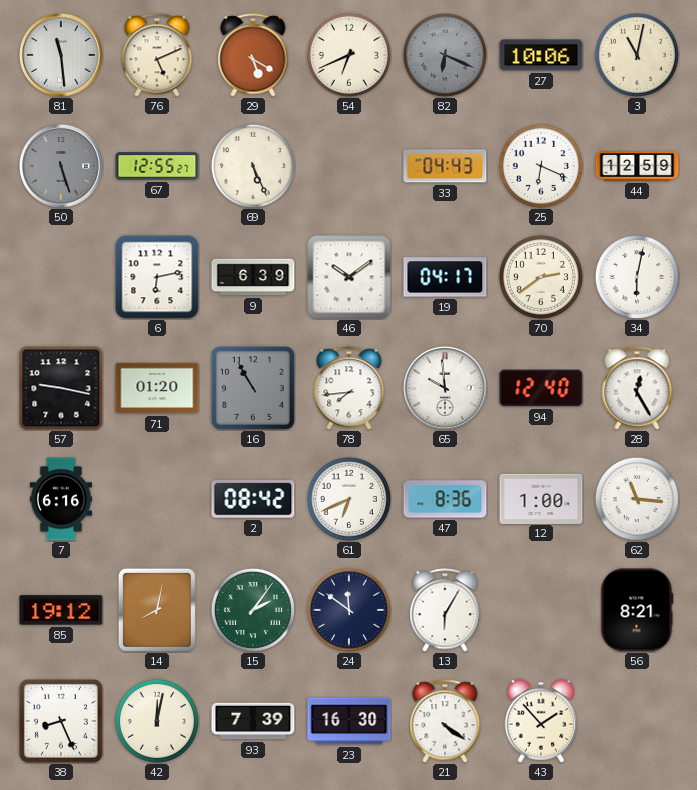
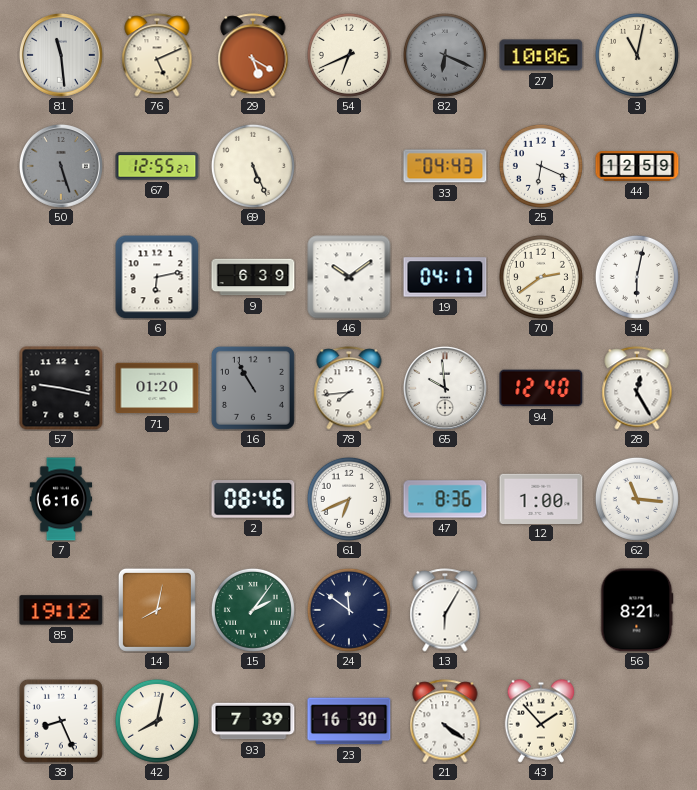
2: 08:42 -> 08:46
42: 12:02 -> 8:02
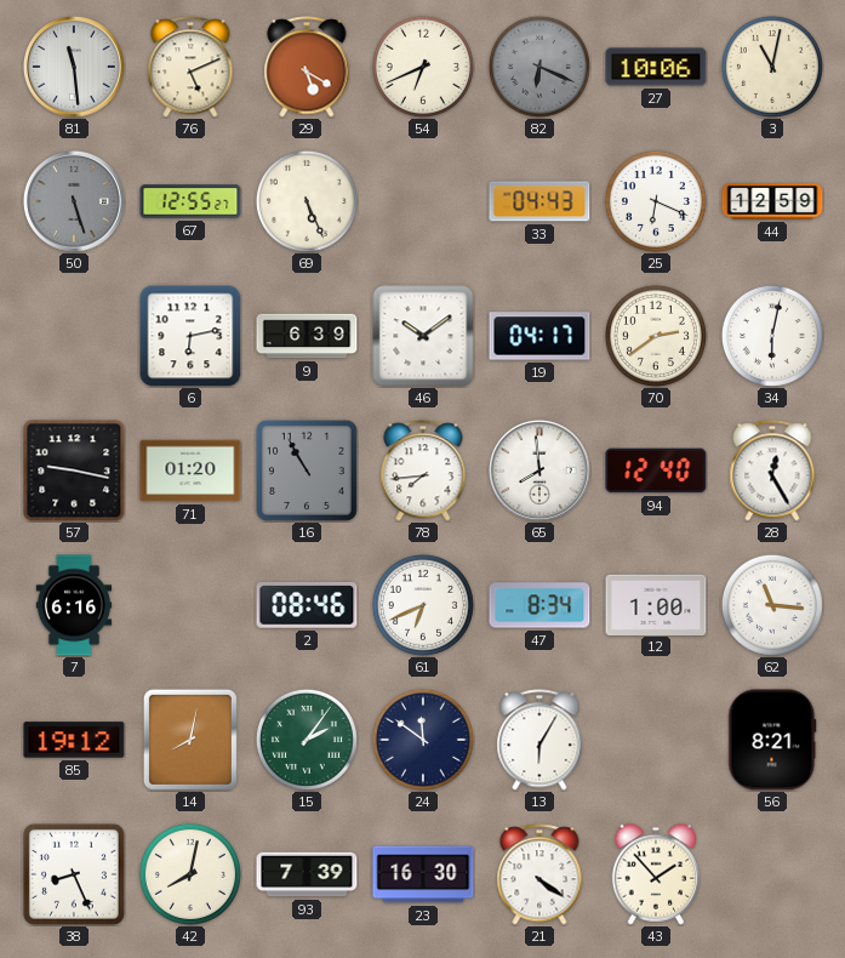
65: 9:59 -> 7:59
47: 8:36 -> 8:34
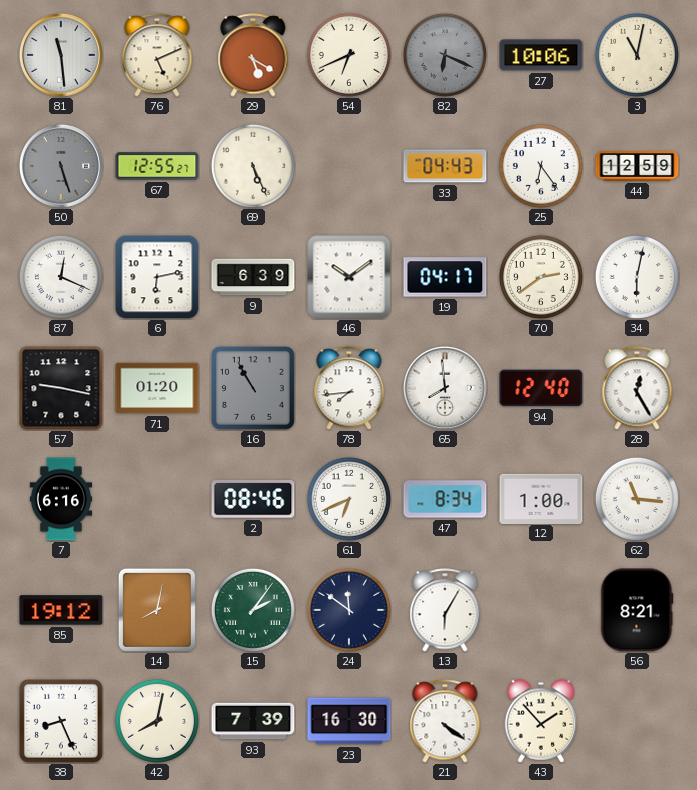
25: 6:19 -> 6:24
87: none -> 12:19
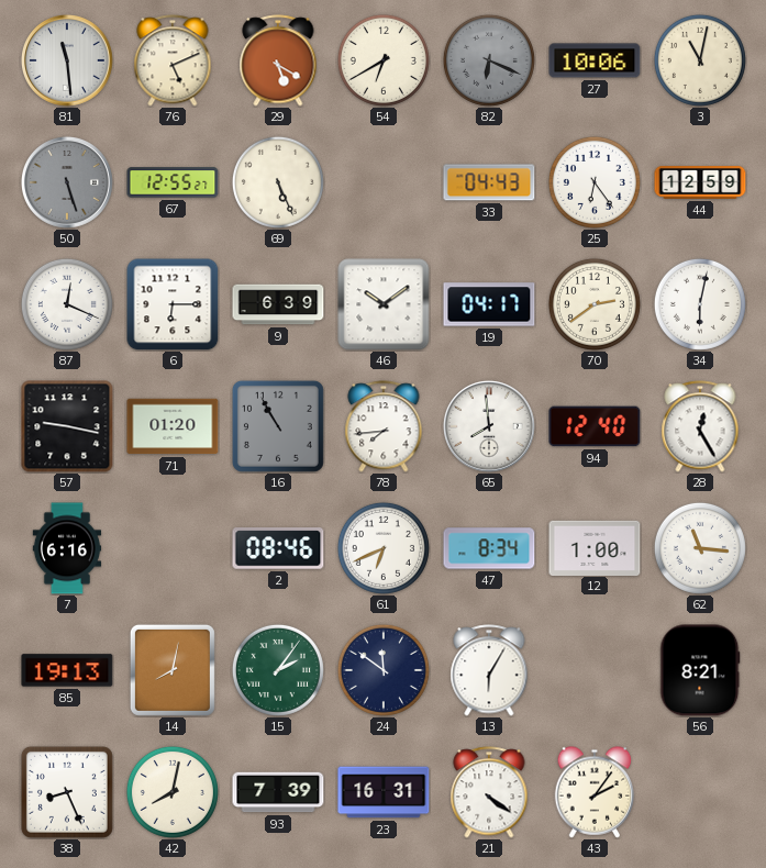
54: 6:41 -> 6:40
6: 6:13 -> 6:15
85: 19:12 -> 19:13
23: 16:30 -> 16:31
43: 1:53 -> 2:06
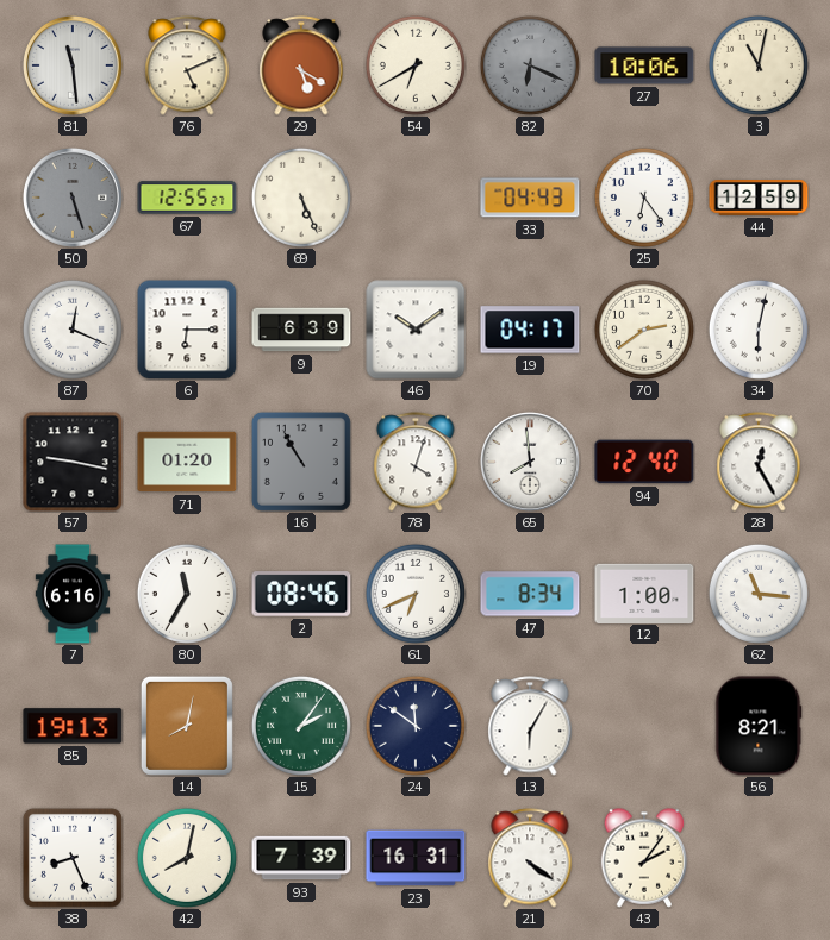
78: 7:44 -> 4:03
80: none -> 11:35
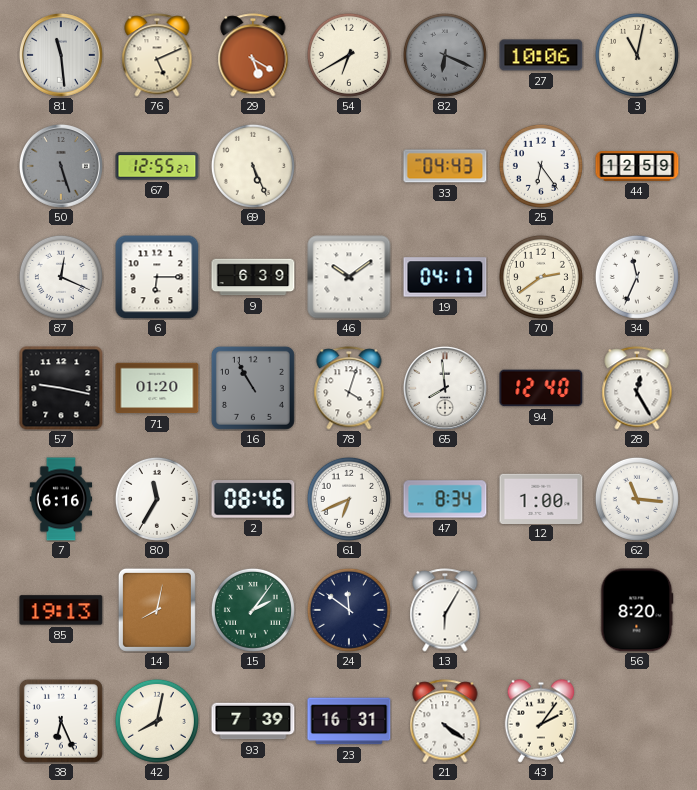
34: 6:02 -> 11:34
56: 8:21 -> 8:20
38: 8:26 -> 6:26
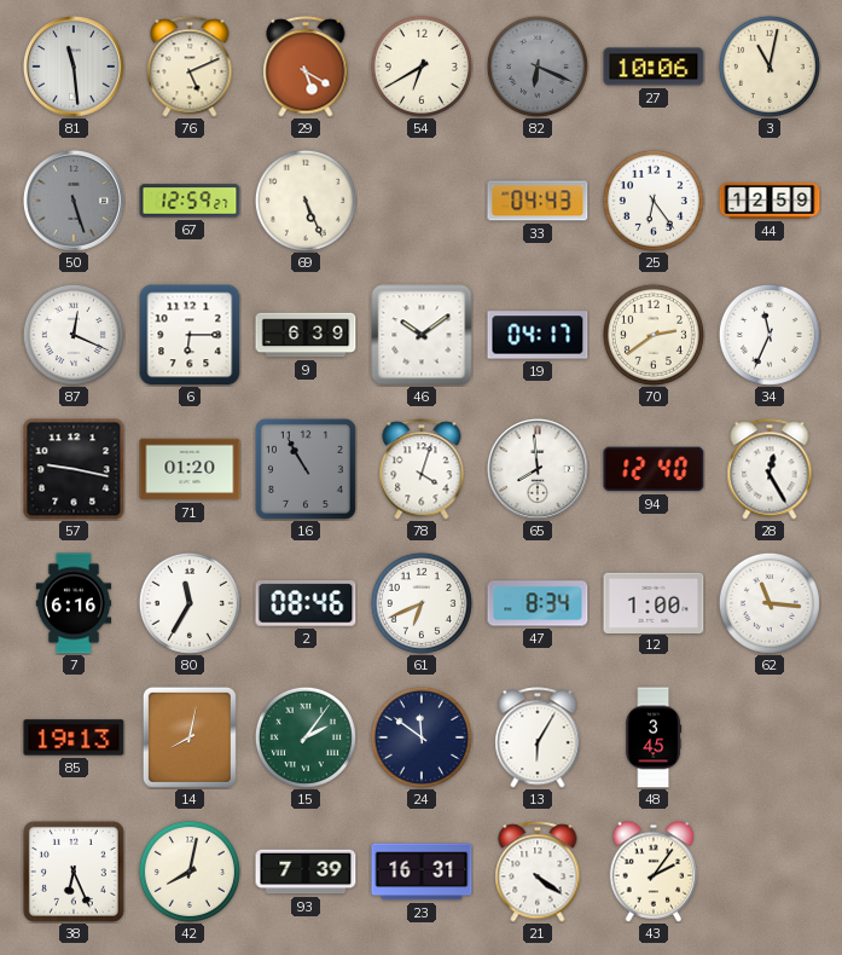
67: 12:55 -> 12:59
48: none -> 3:45
56: 8:20 -> none
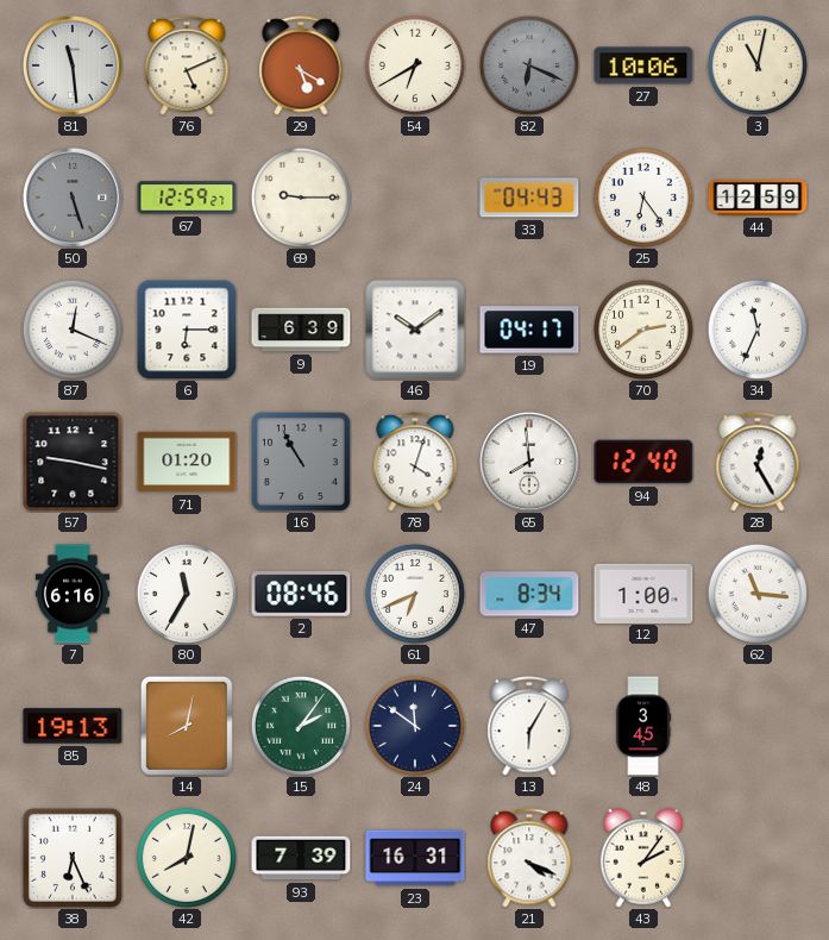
69: 5:26 -> 9:15
21: 4:21 -> 4:19
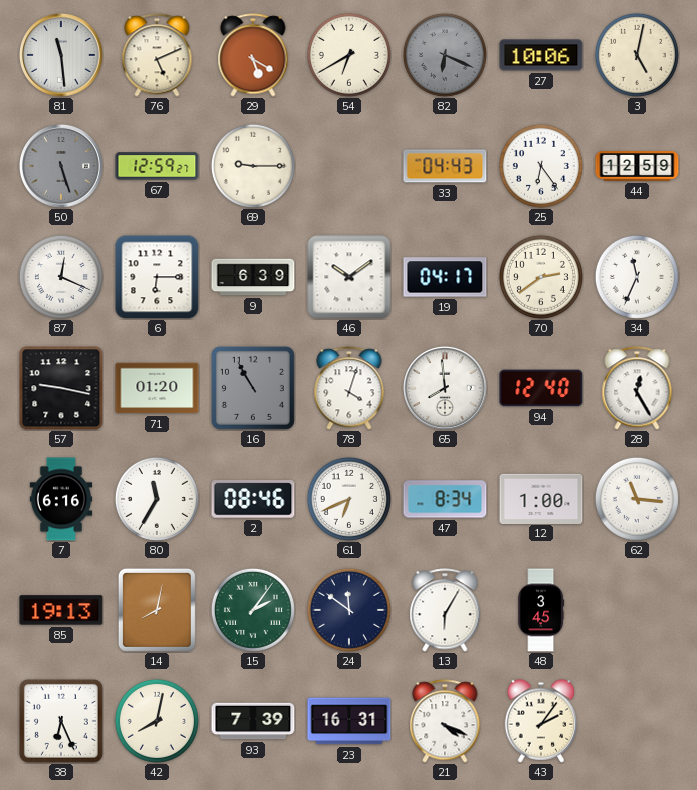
3: 11:02 -> 5:02
